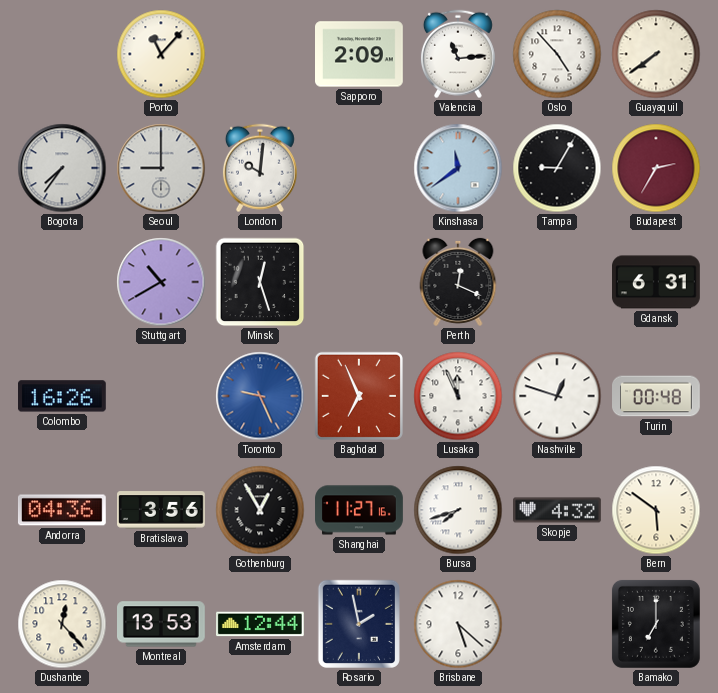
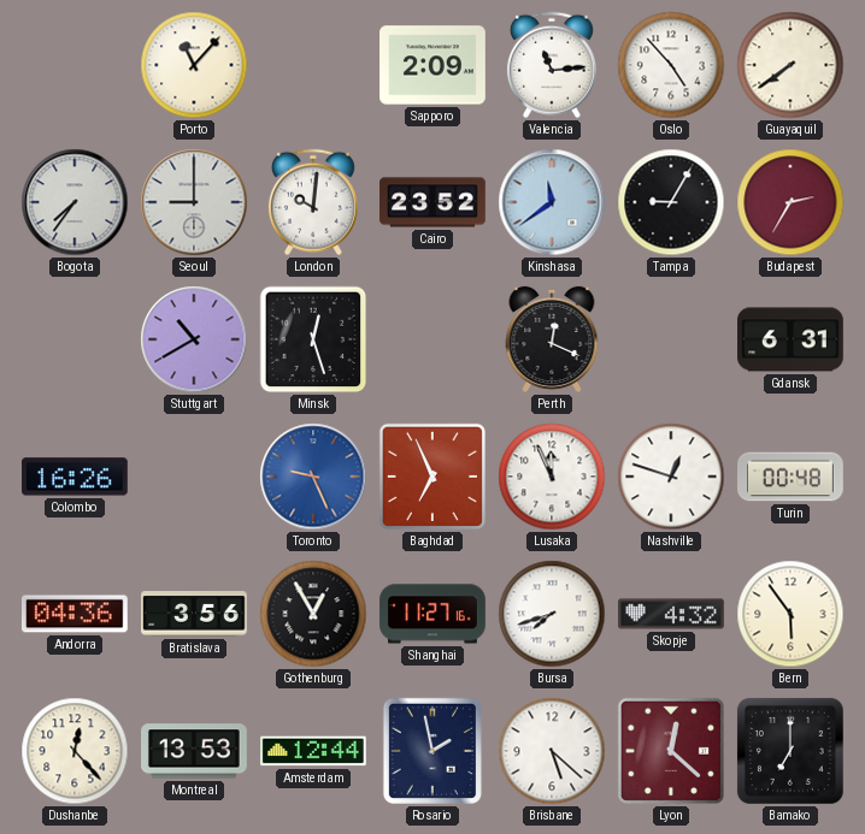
Cairo: none -> 23:52
Bern: 5:51 -> 5:54
Lyon: none -> 12:22
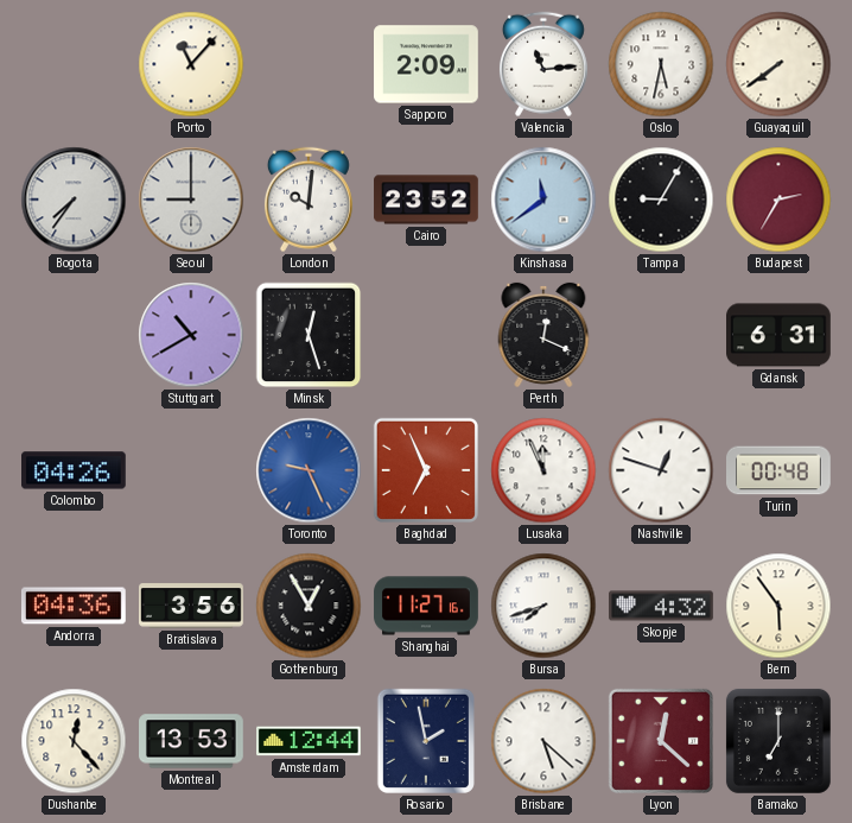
Oslo: 4:53 -> 5:32
Colombo: 16:26 -> 04:26
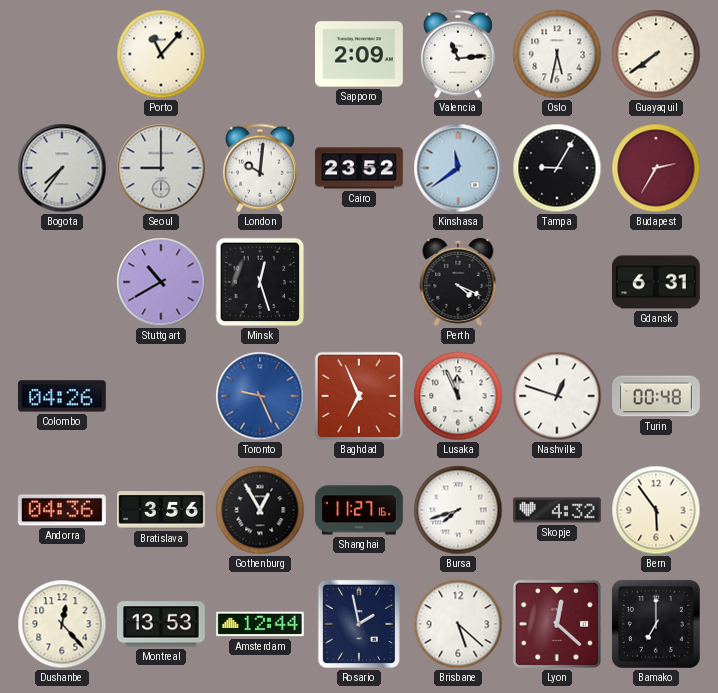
Perth: 12:19 -> 4:19
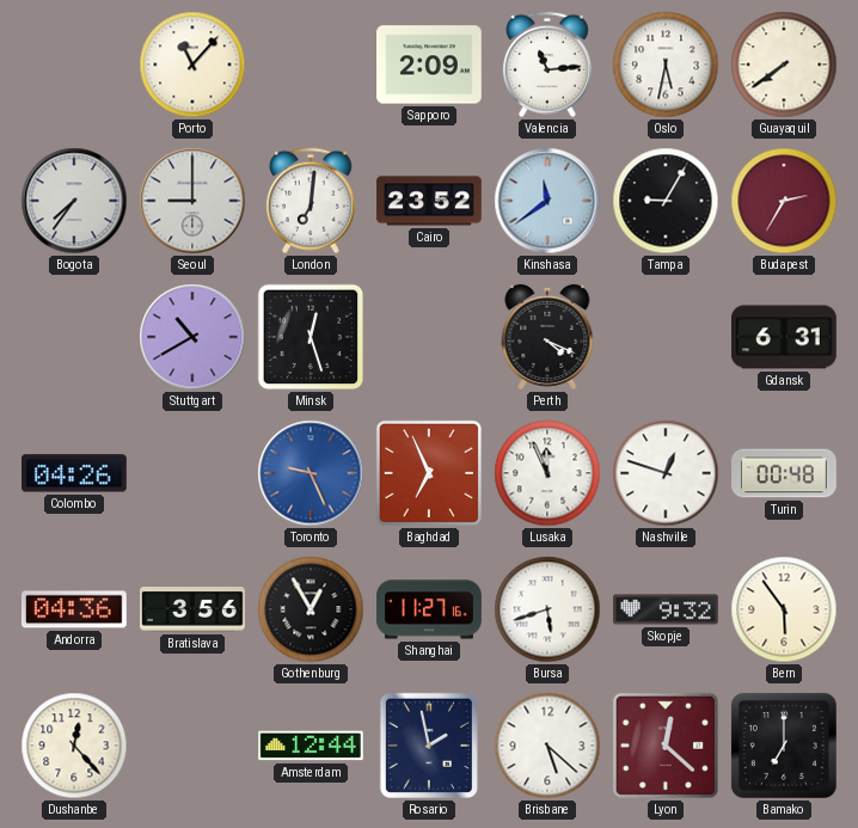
London: 10:01 -> 7:01
Bursa: 7:42 -> 5:42
Skopje: 4:32 -> 9:32
Montreal: 13:53 -> none
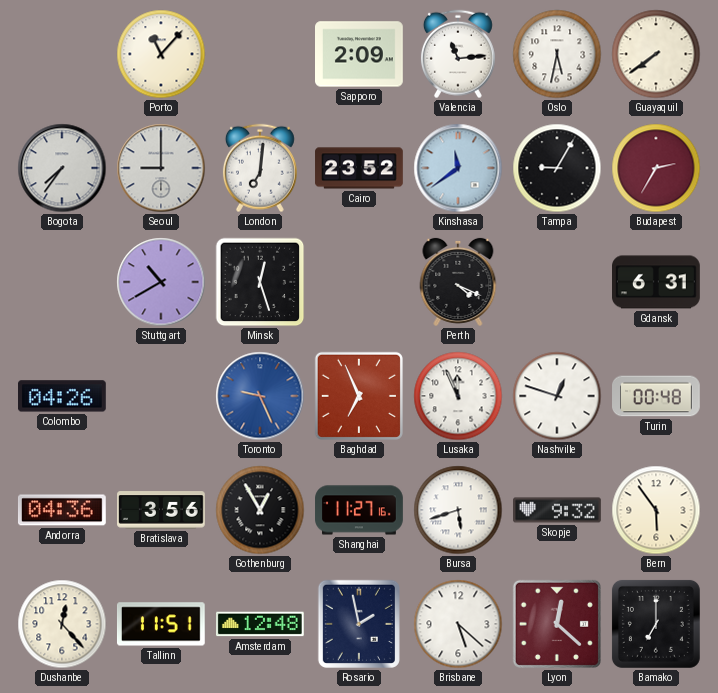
Tallinn: none -> 11:51
Amsterdam: 12:44 -> 12:48
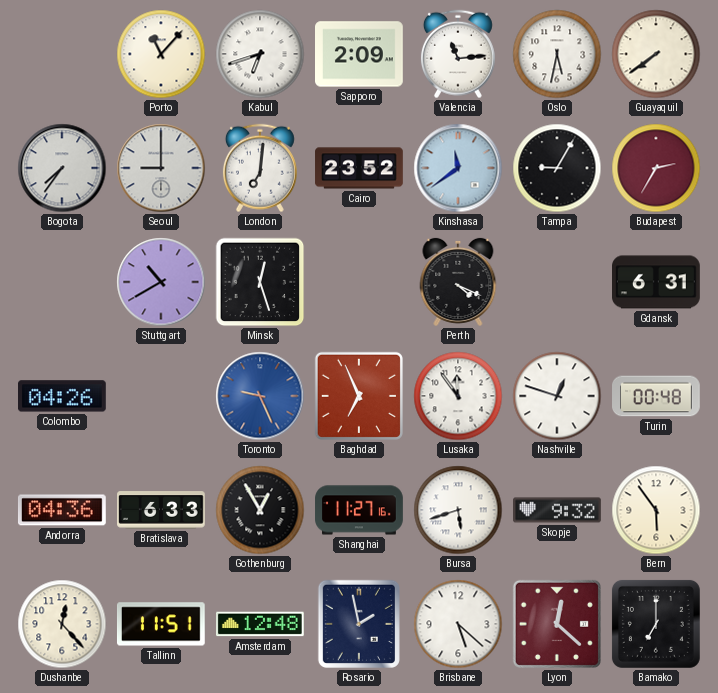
Kabul: none -> 6:42
Lusaka: 11:56 -> 11:54
Bratislava: 3:56 -> 6:33
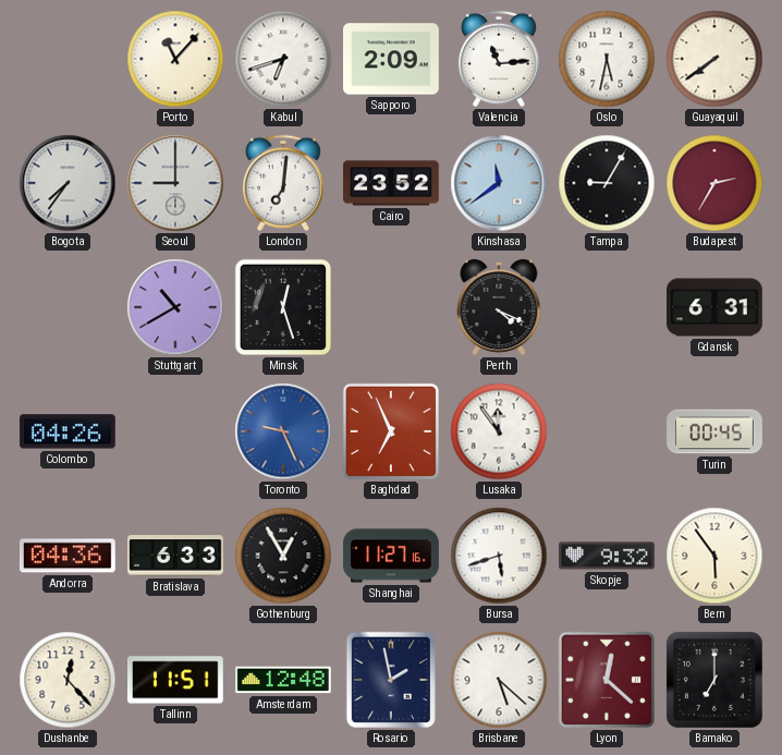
Nashville: 12:48 -> none
Turin: 00:48 -> 00:45
